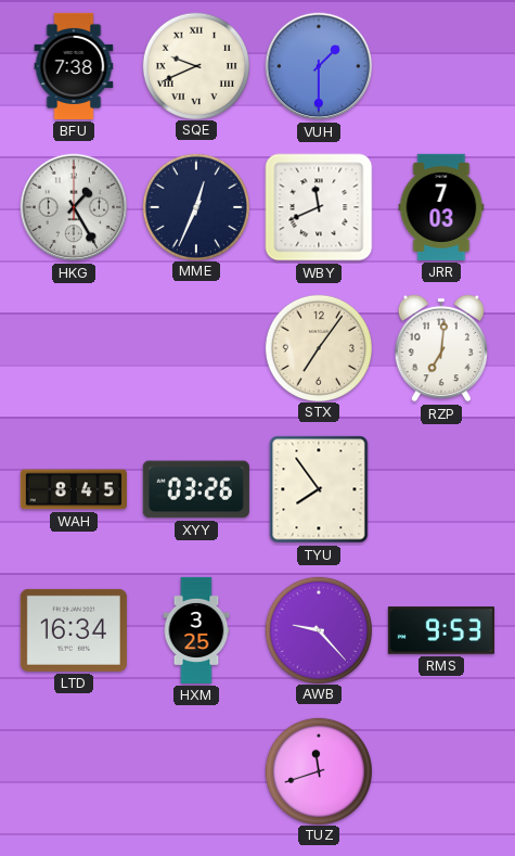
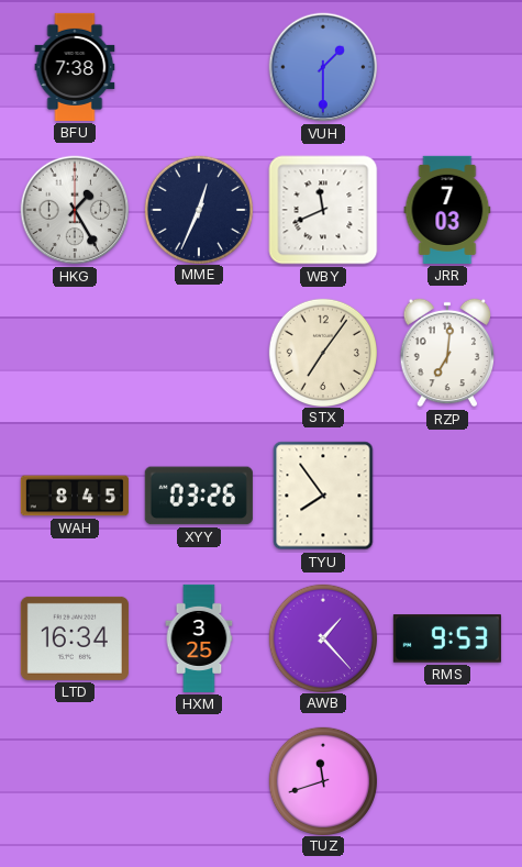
SQE: 9:41 -> none
AWB: 9:23 -> 1:23
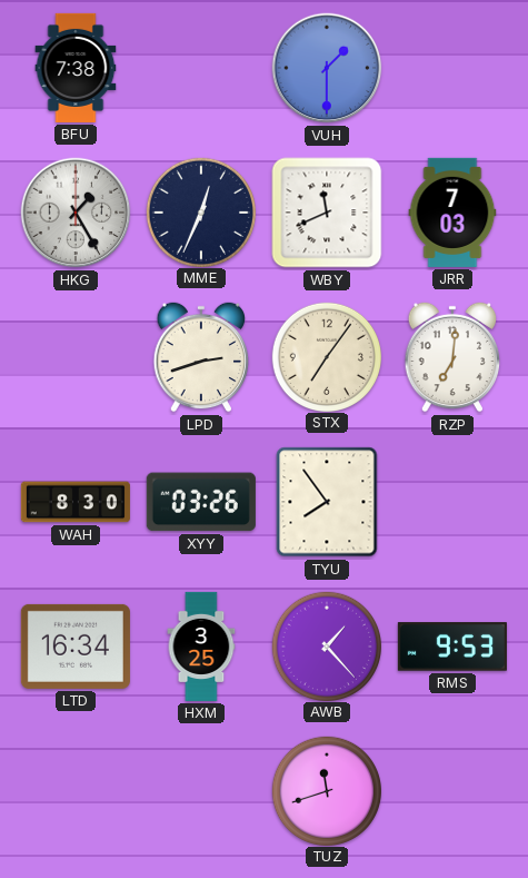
LPD: none -> 2:42
WAH: 8:45 -> 8:30
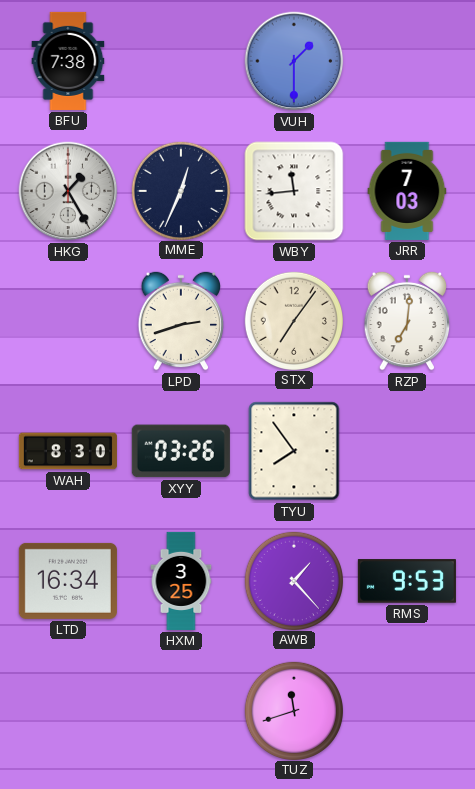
WBY: 11:41 -> 11:44
